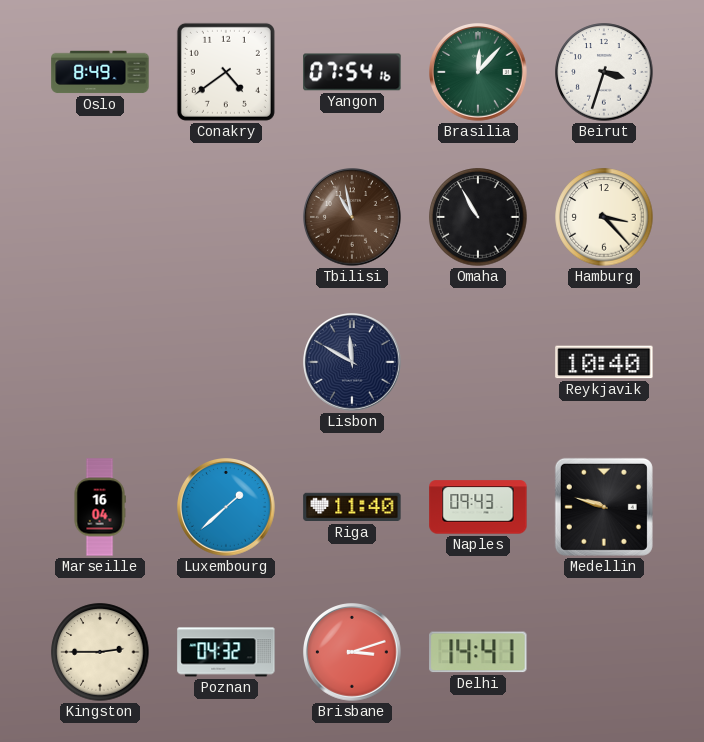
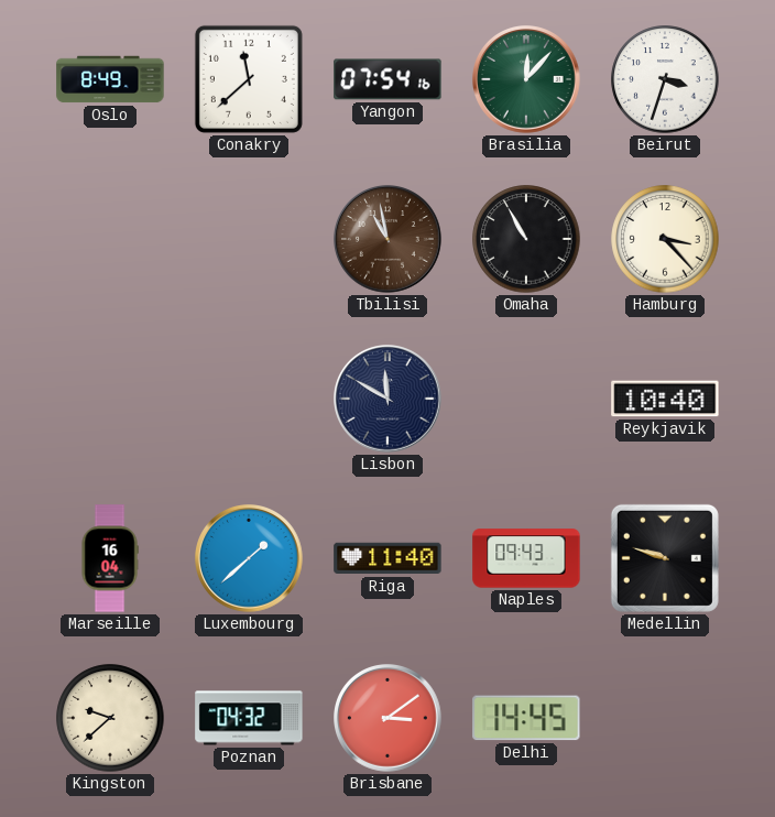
Conakry: 4:39 -> 11:38
Kingston: 2:45 -> 9:38
Brisbane: 3:12 -> 3:09
Delhi: 14:41 -> 14:45
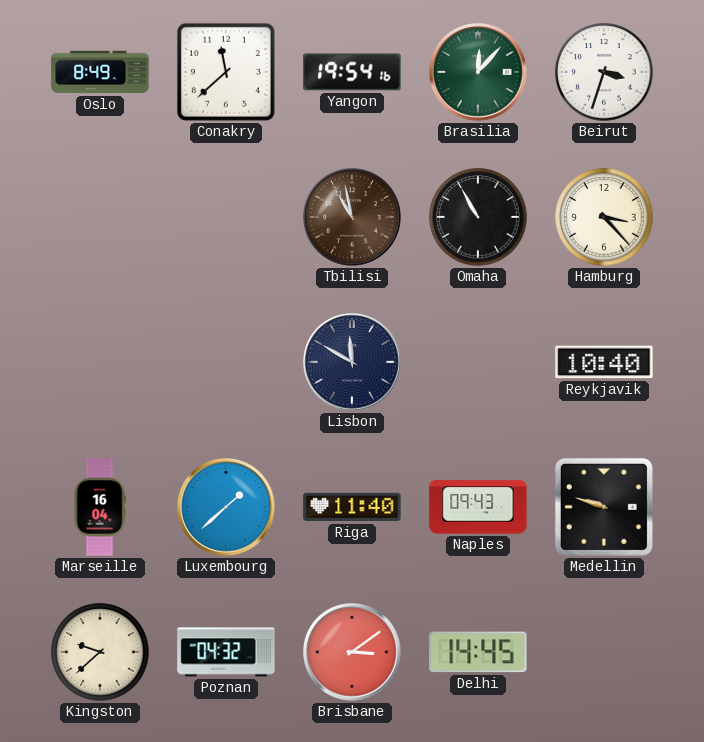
Yangon: 07:54 -> 19:54
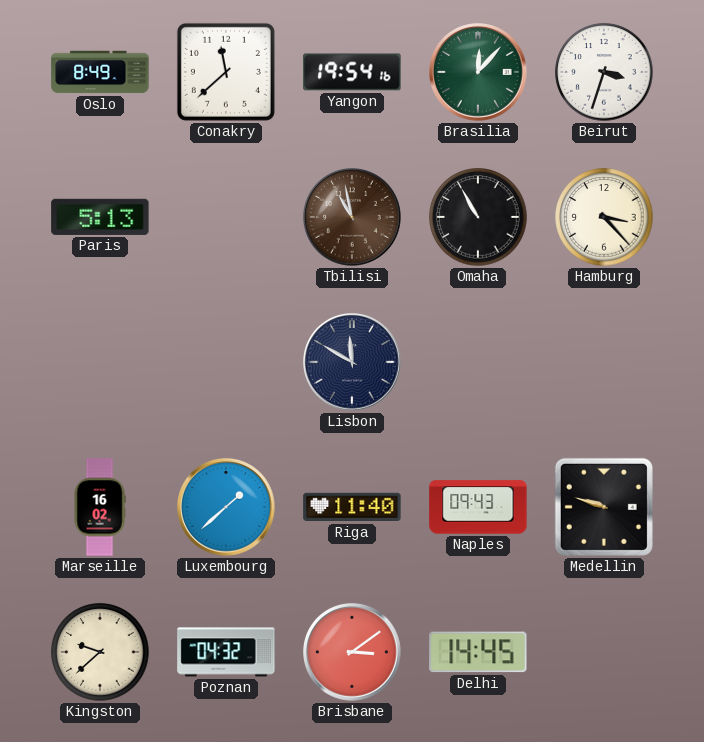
Paris: none -> 5:13
Reykjavik: 10:40 -> none
Marseille: 16:04 -> 16:02
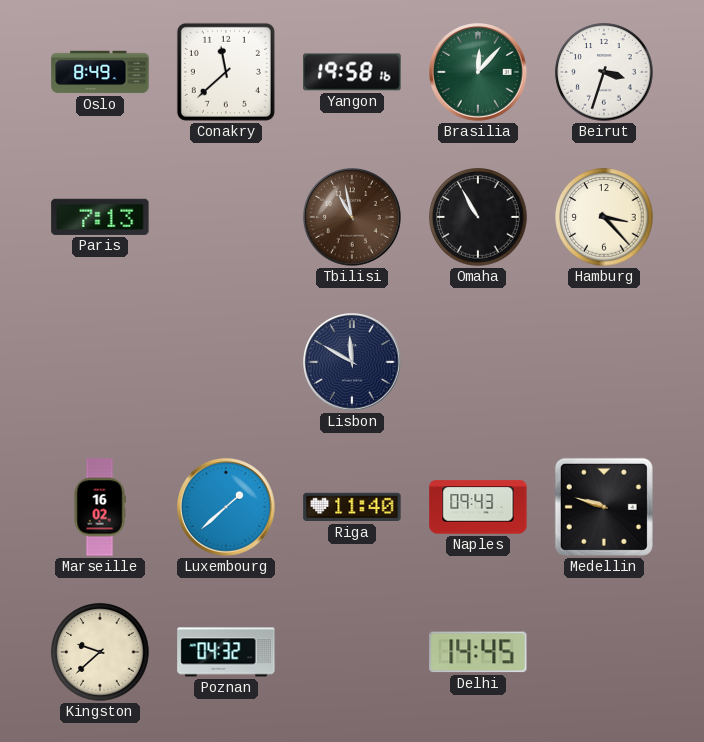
Yangon: 19:54 -> 19:58
Paris: 5:13 -> 7:13
Brisbane: 3:09 -> none
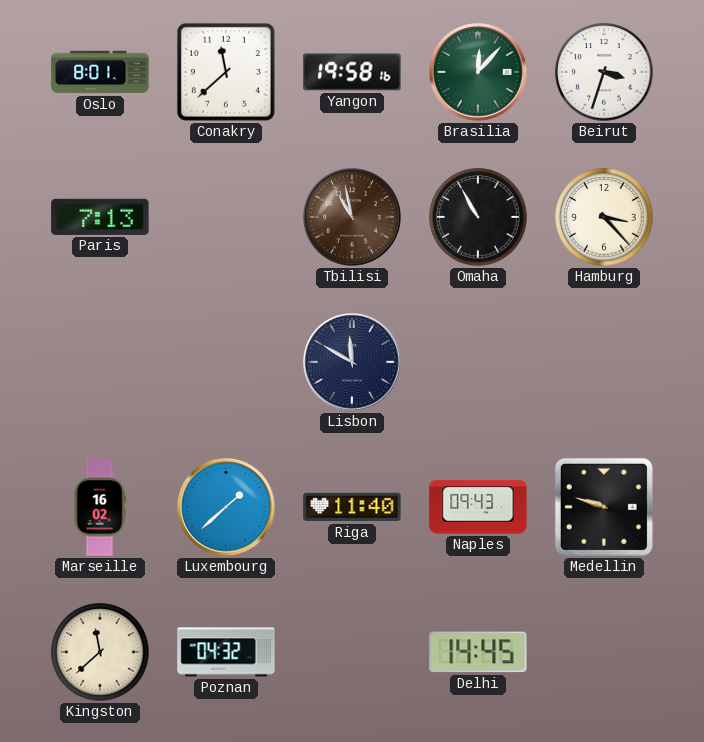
Oslo: 8:49 -> 8:01
Kingston: 9:38 -> 11:38
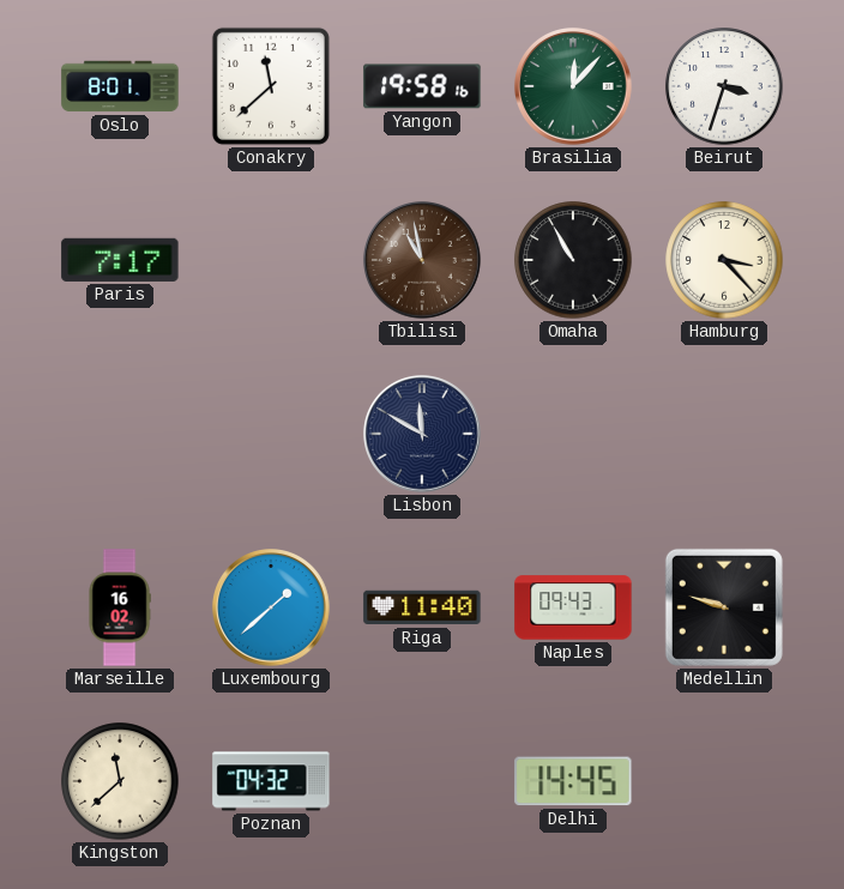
Paris: 7:13 -> 7:17
